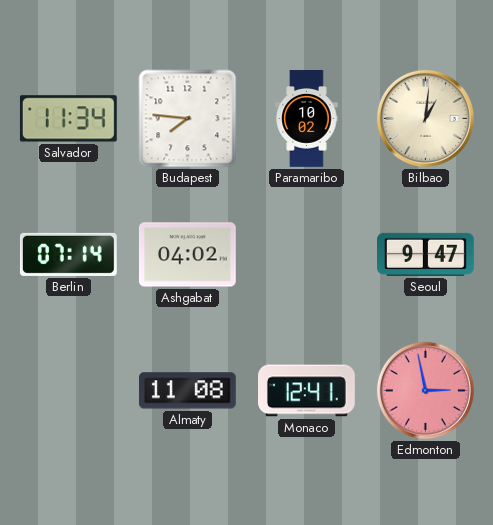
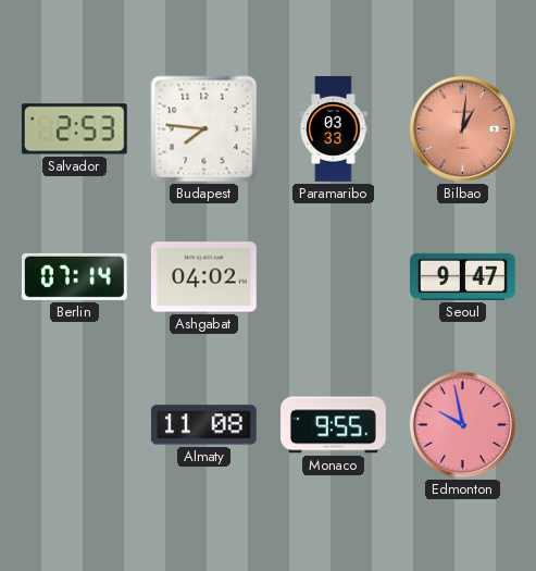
Salvador: 11:34 -> 2:53
Paramaribo: 10:02 -> 03:33
Bilbao dial: cream -> salmon
Monaco: 12:41 -> 9:55
Edmonton: 2:58 -> 9:58
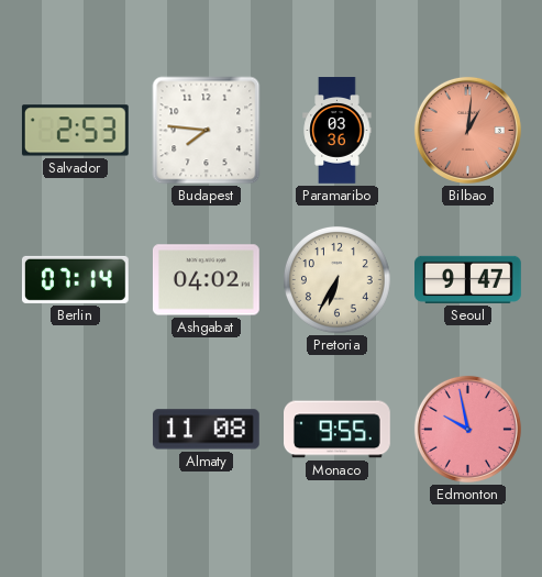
Paramaribo: 03:33 -> 03:36
Pretoria: none -> 6:35
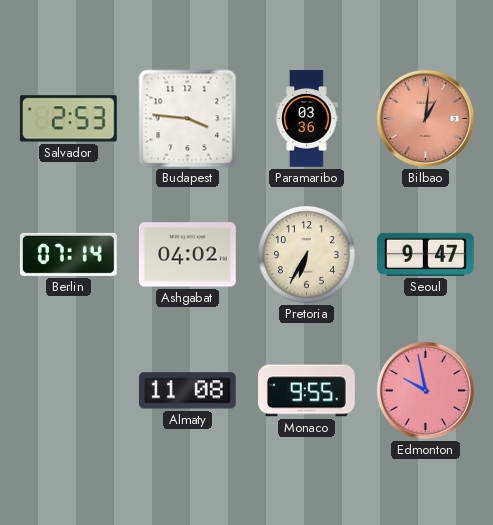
Budapest: 7:46 -> 3:46
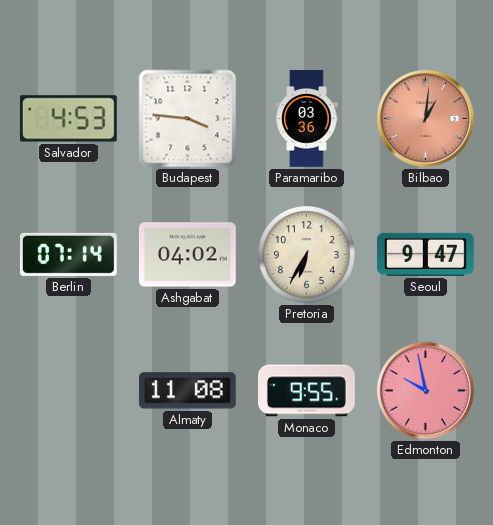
Salvador: 2:53 -> 4:53
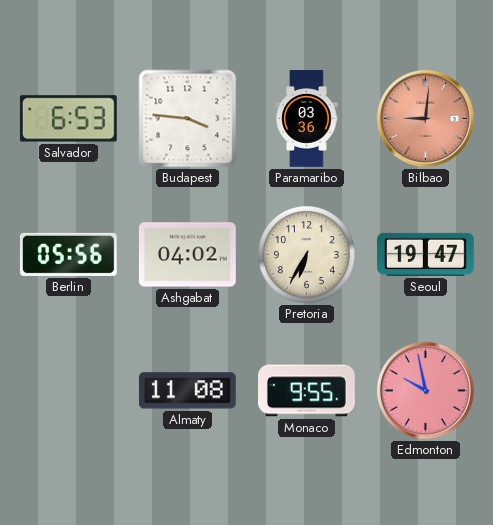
Salvador: 4:53 -> 6:53
Bilbao: 1:01 -> 9:01
Berlin: 07:14 -> 05:56
Seoul: 9:47 -> 19:47
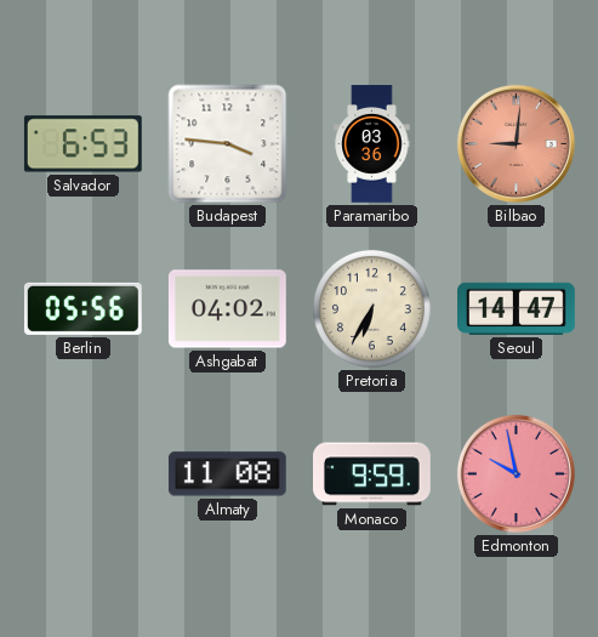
Seoul: 19:47 -> 14:47
Monaco: 9:55 -> 9:59
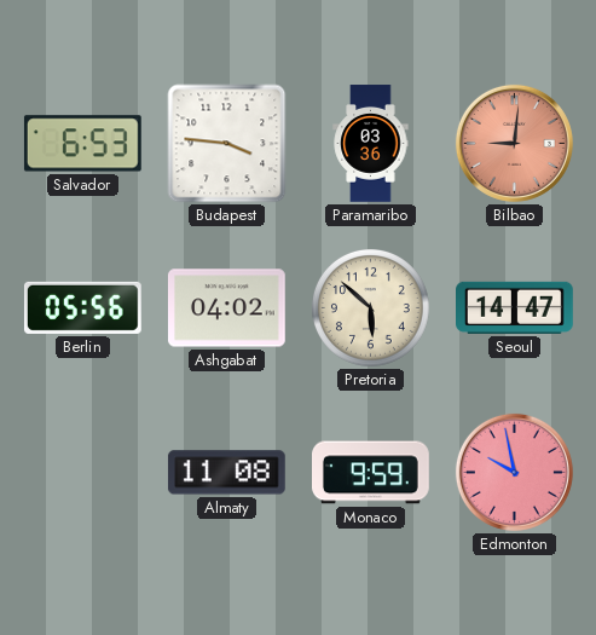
Pretoria: 6:35 -> 5:52
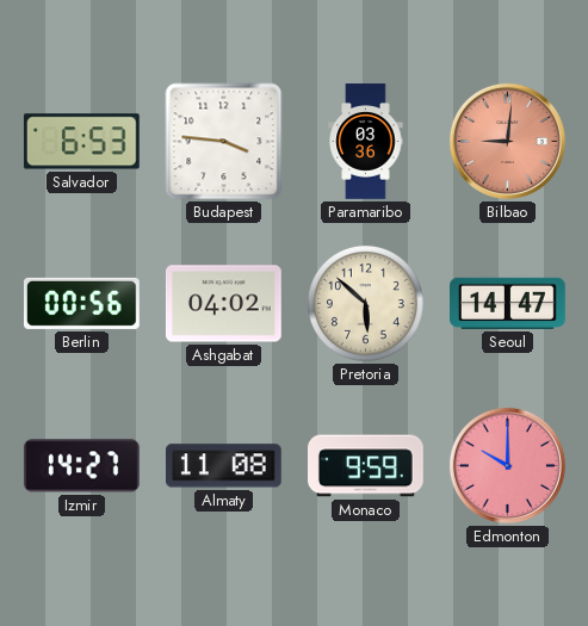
Berlin: 05:56 -> 00:56
Izmir: none -> 14:27
Edmonton: 9:58 -> 10:00
